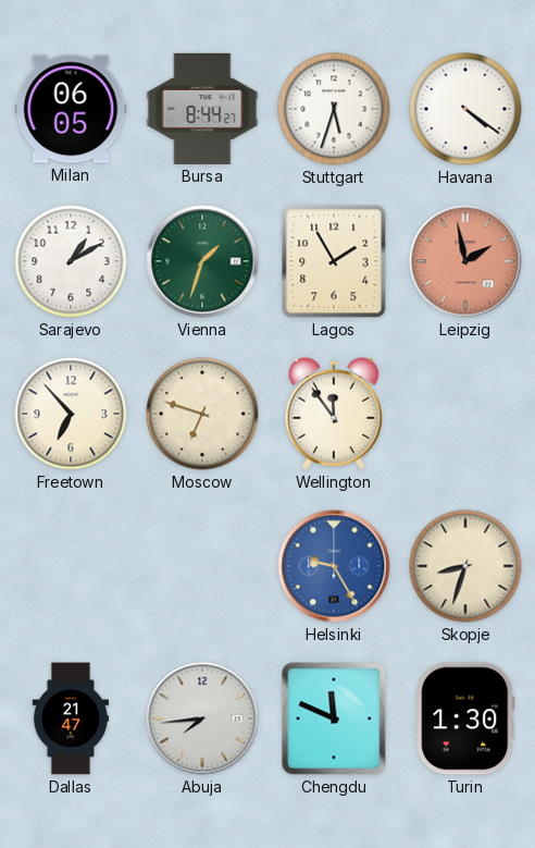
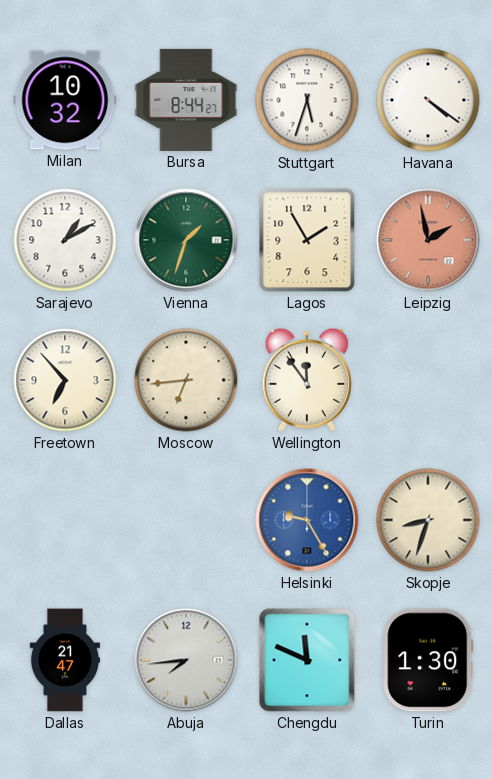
Milan: 06:05 -> 10:32
Moscow: 6:48 -> 6:44
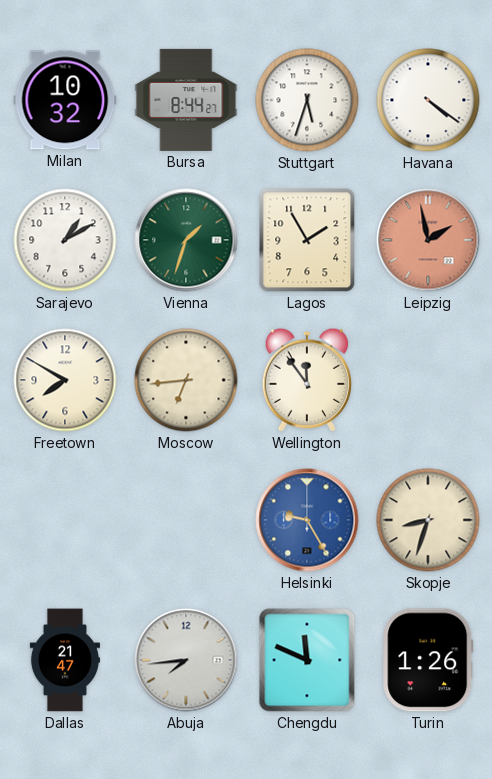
Freetown: 6:53 -> 7:50
Turin: 1:30 -> 1:26
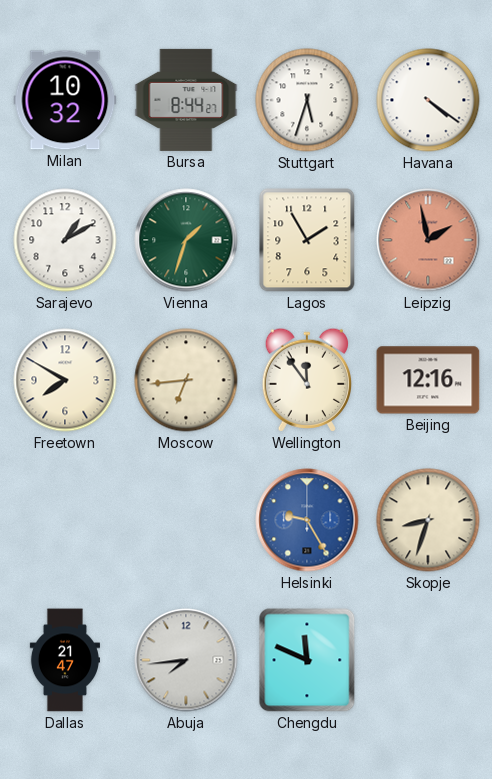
Beijing: none -> 12:16
Turin: 1:26 -> none
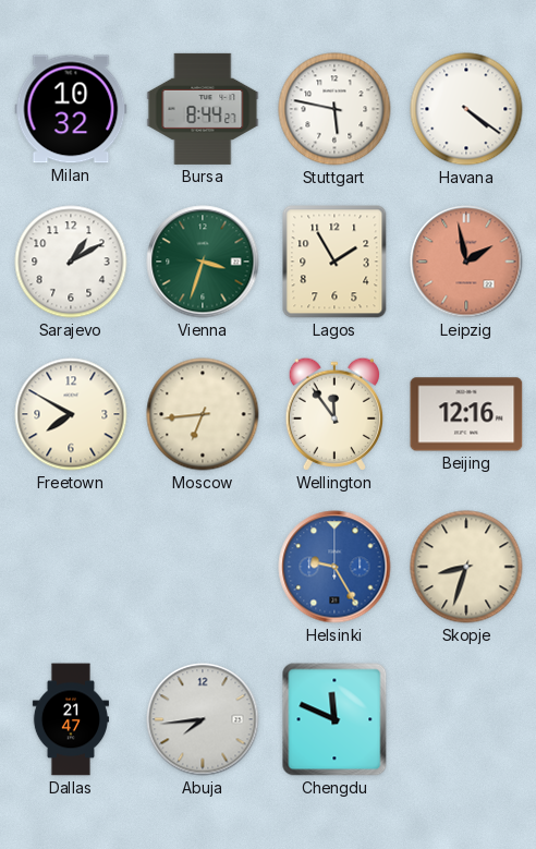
Stuttgart: 5:33 -> 5:47
Vienna: 1:33 -> 3:33
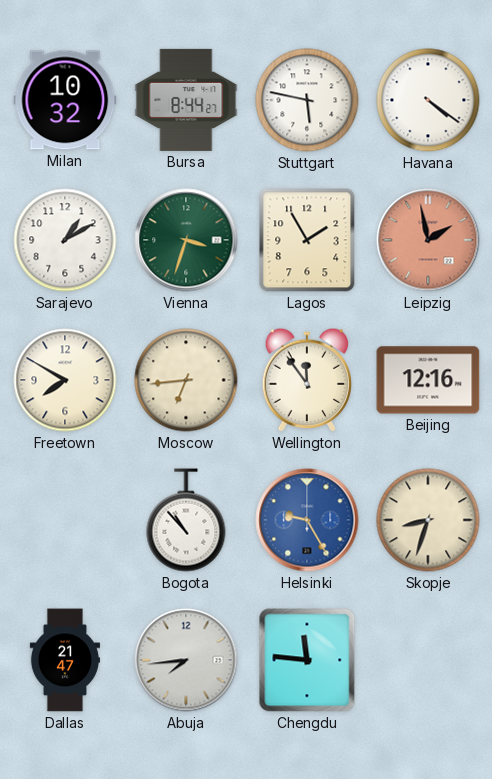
Bogota: none -> 10:53
Chengdu: 11:49 -> 11:46
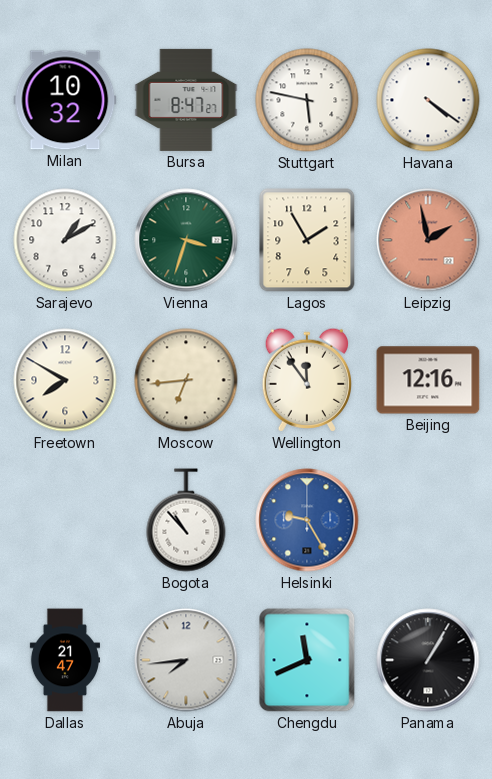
Bursa: 8:44 -> 8:47
Skopje: 8:33 -> none
Chengdu: 11:46 -> 11:41
Panama: none -> 1:05
